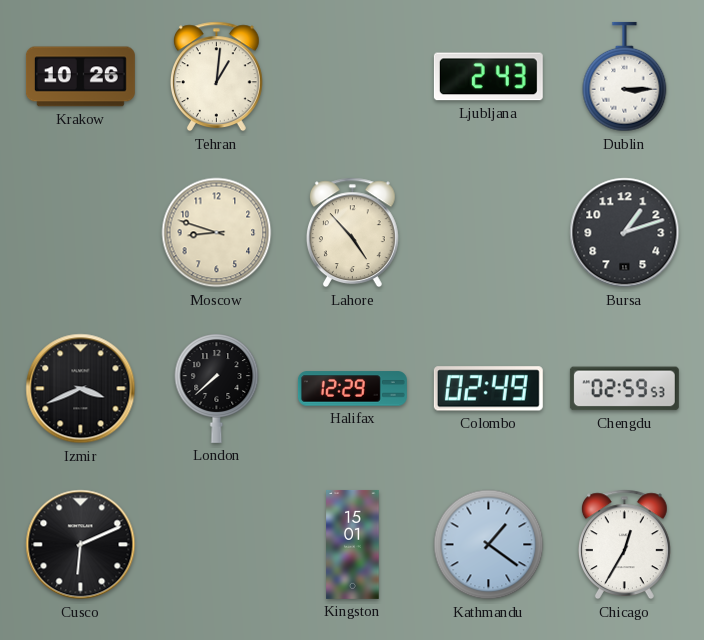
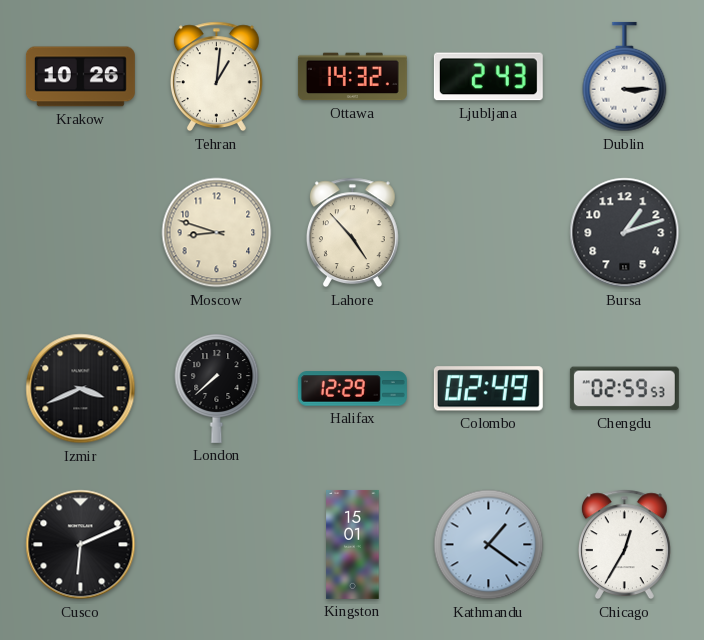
Ottawa: none -> 14:32
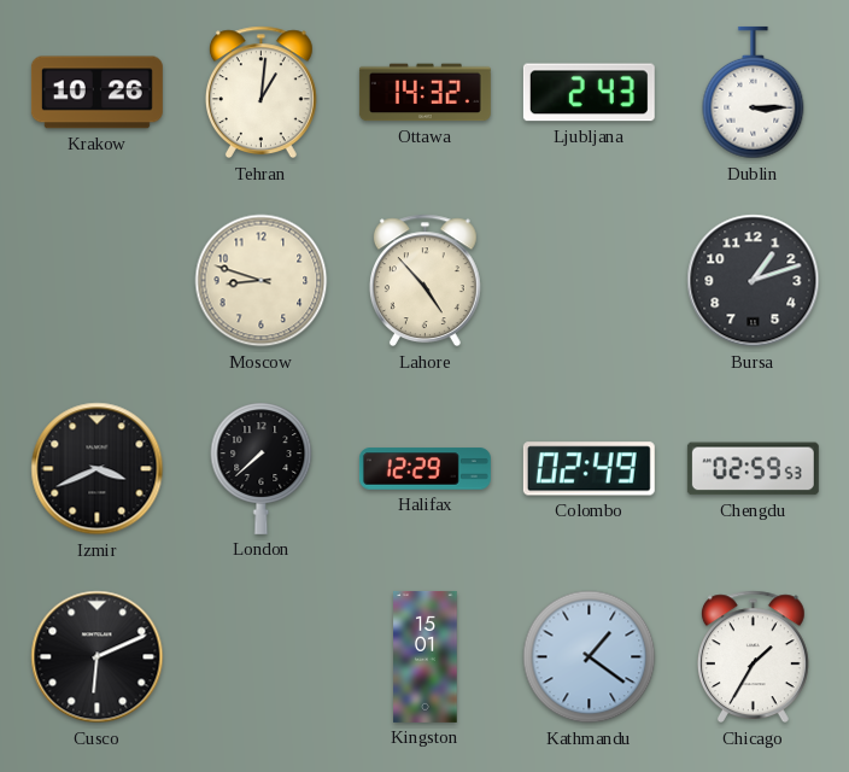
Chicago: 12:35 -> 1:35
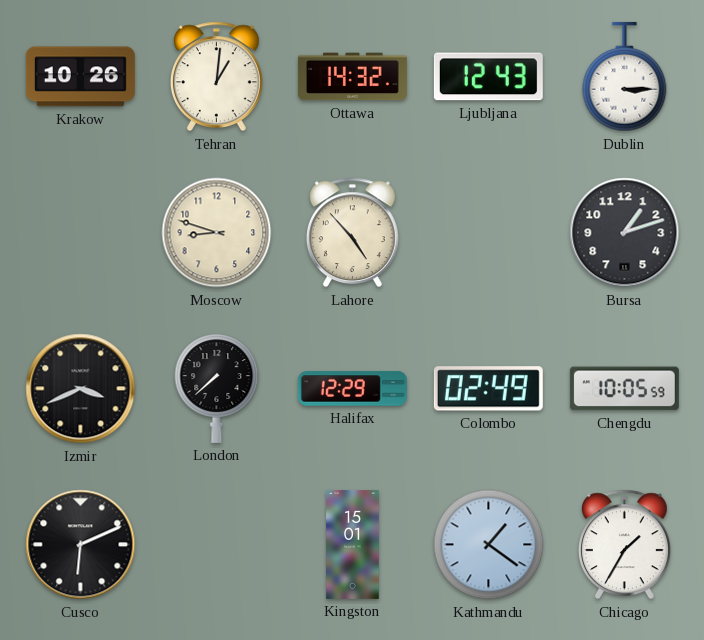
Ljubljana: 2:43 -> 12:43
Chengdu: 02:59 -> 10:05
